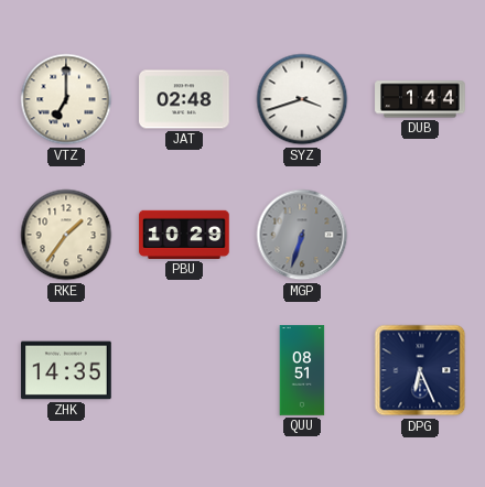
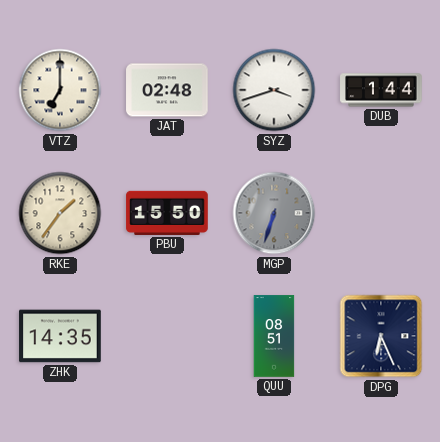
PBU: 10:29 -> 15:50
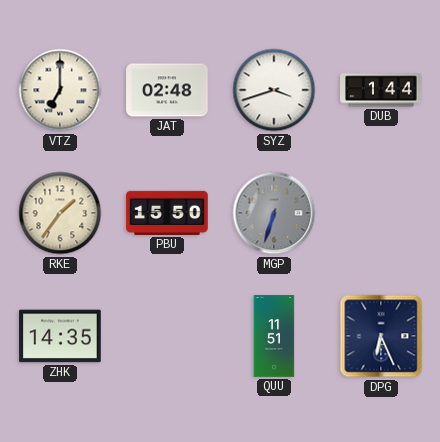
QUU: 08:51 -> 11:51
